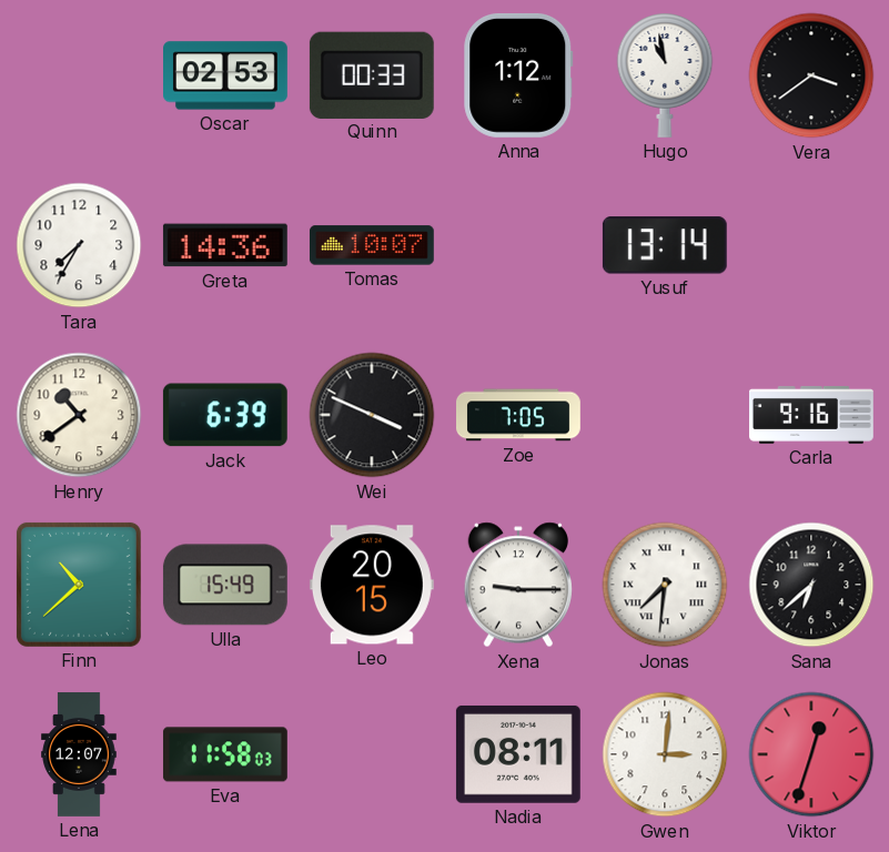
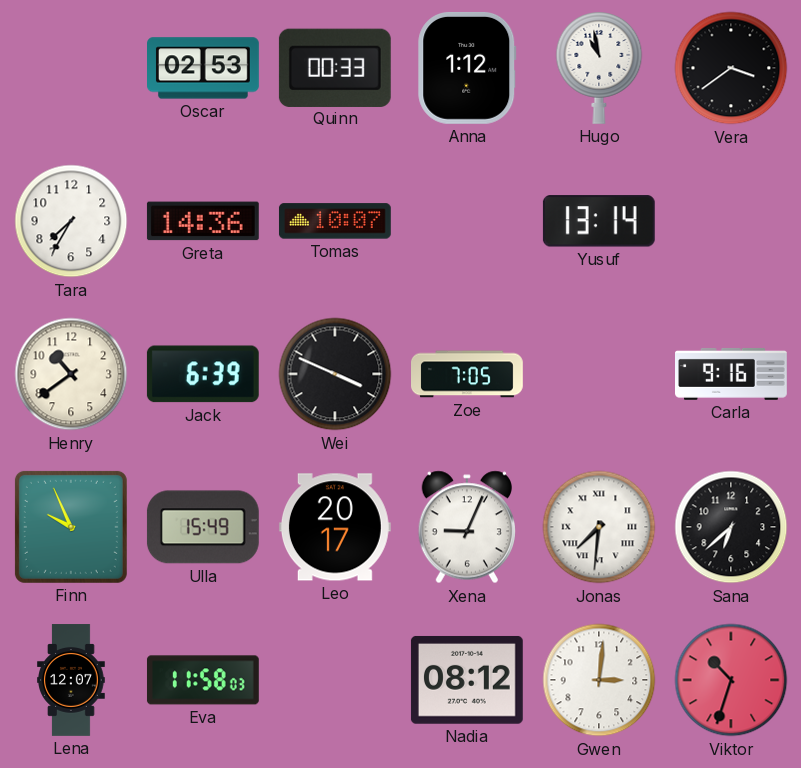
Finn: 10:38 -> 9:56
Leo: 20:15 -> 20:17
Xena: 9:15 -> 9:04
Nadia: 08:11 -> 08:12
Viktor: 12:33 -> 10:33
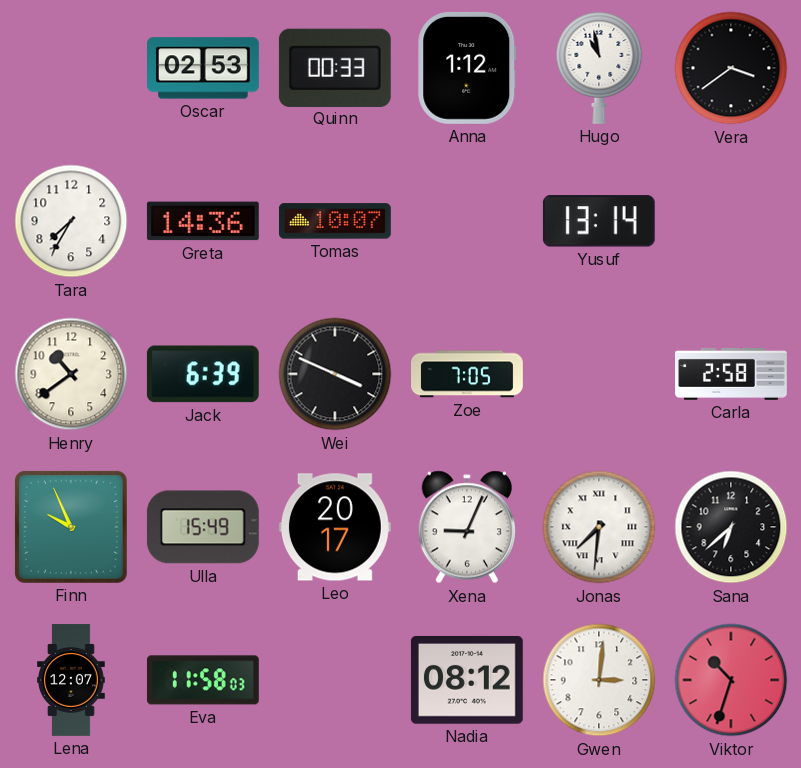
Carla: 9:16 -> 2:58
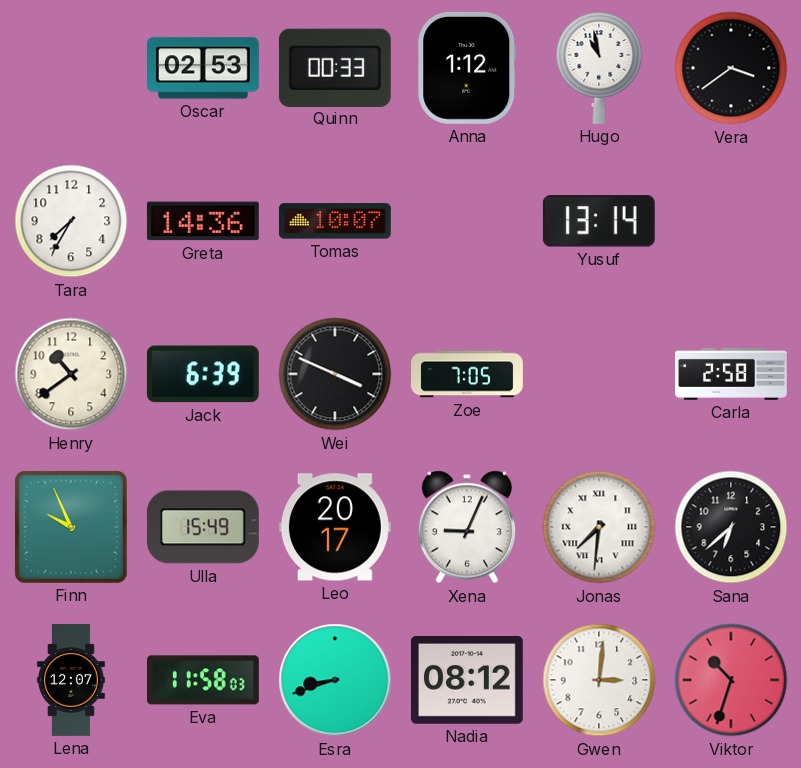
Esra: none -> 8:42
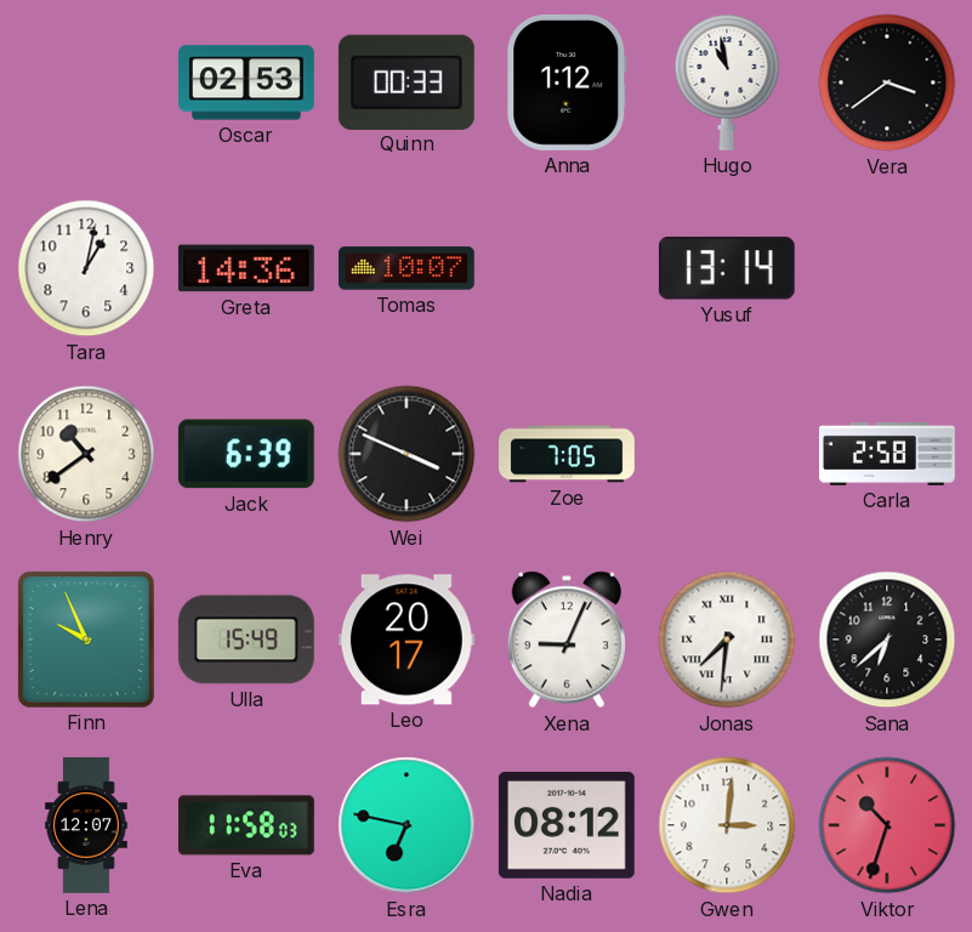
Tara: 7:35 -> 1:02
Esra: 8:42 -> 6:47
